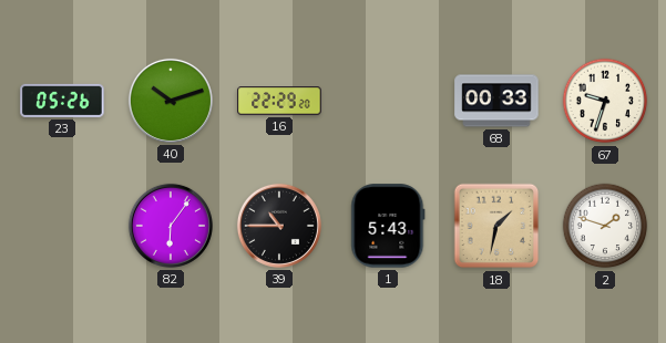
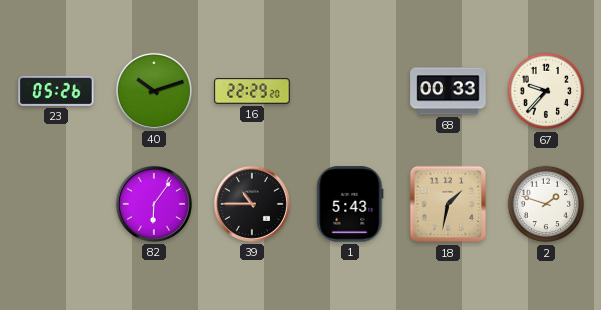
67: 9:33 -> 9:37
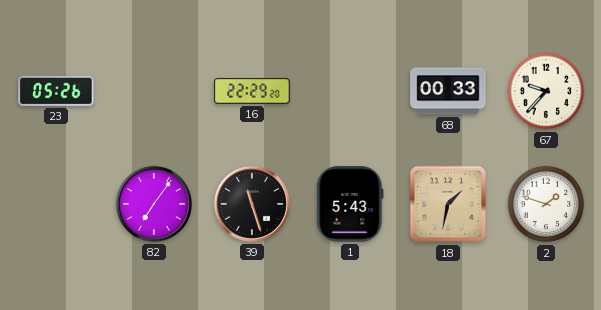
40: 10:12 -> none
82: 6:06 -> 7:06
39: 10:45 -> 11:27
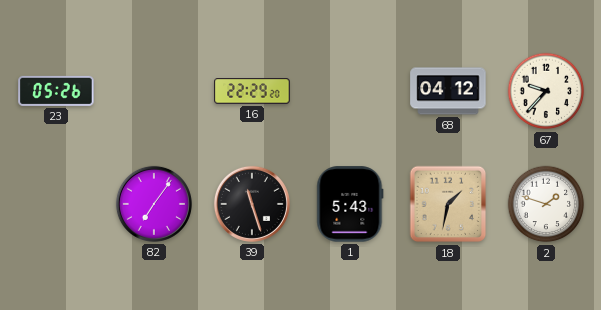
68: 00:33 -> 04:12
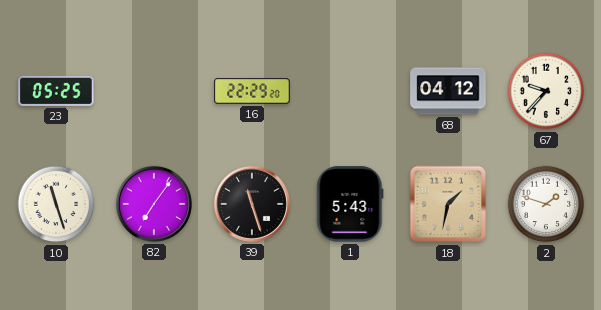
23: 05:26 -> 05:25
10: none -> 11:27
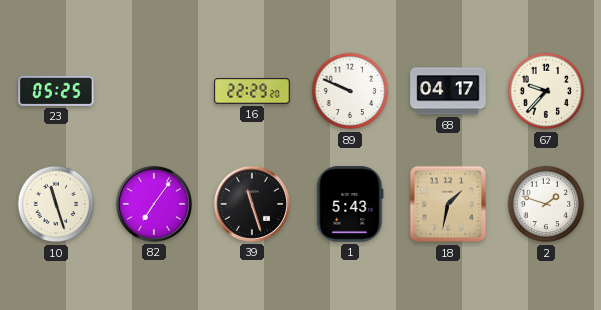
89: none -> 9:49
68: 04:12 -> 04:17
